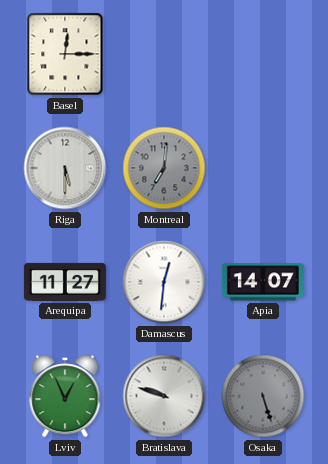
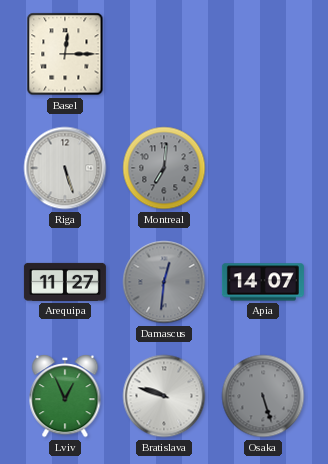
Riga: 5:30 -> 5:27
Damascus dial: white -> grey
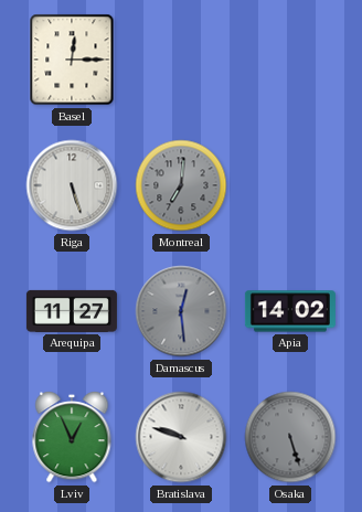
Damascus: 12:31 -> 12:29
Apia: 14:07 -> 14:02
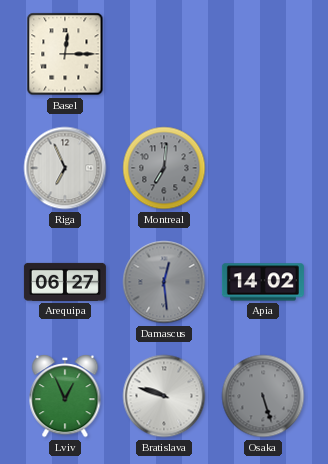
Riga: 5:27 -> 6:56
Arequipa: 11:27 -> 06:27
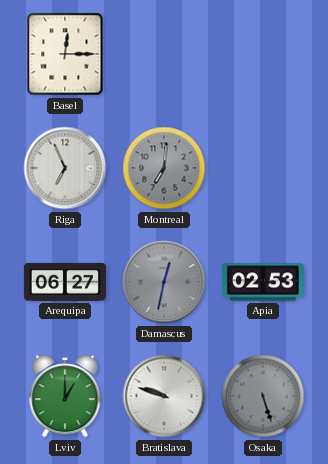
Damascus: 12:29 -> 12:32
Apia: 14:02 -> 02:53
Lviv: 12:56 -> 1:00
